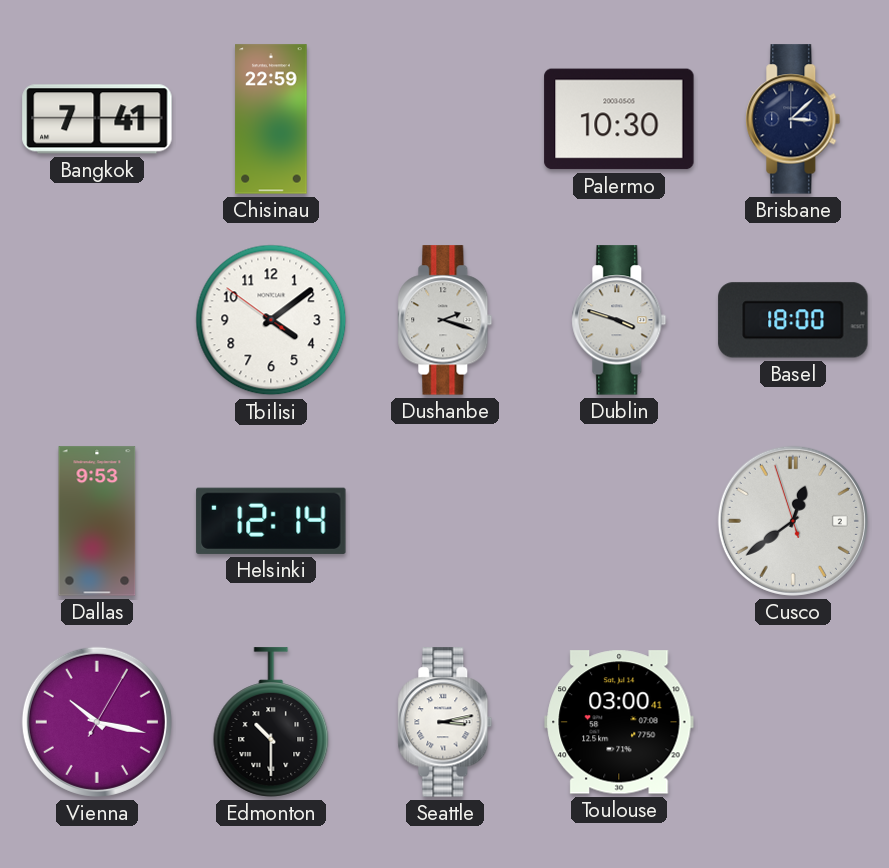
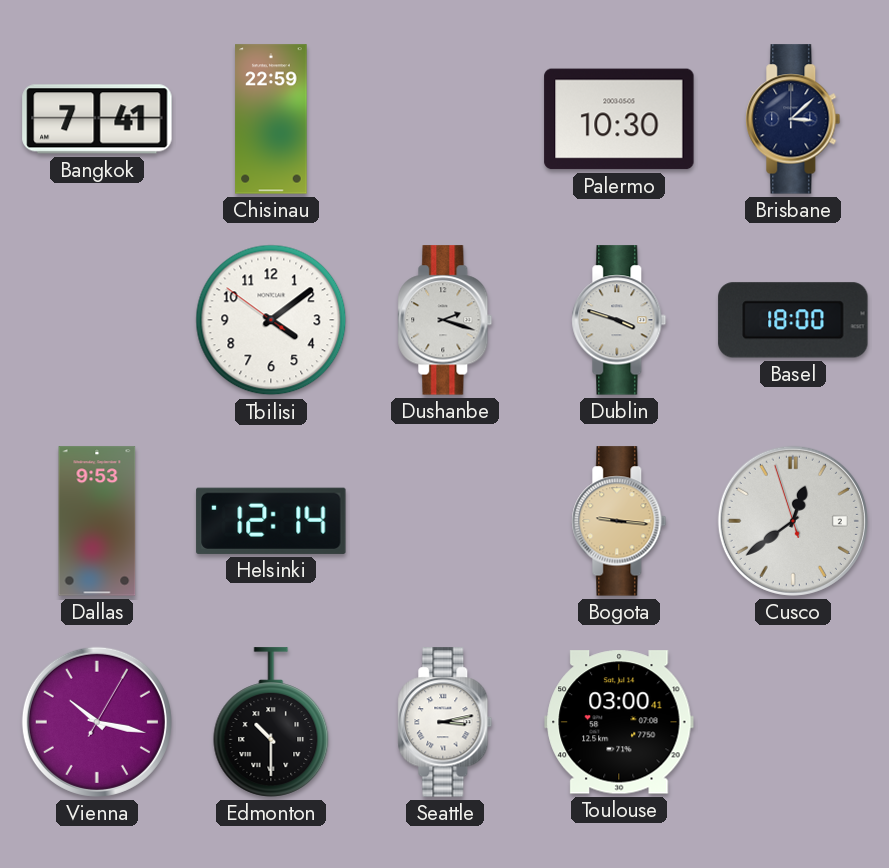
Bogota: none -> 9:16
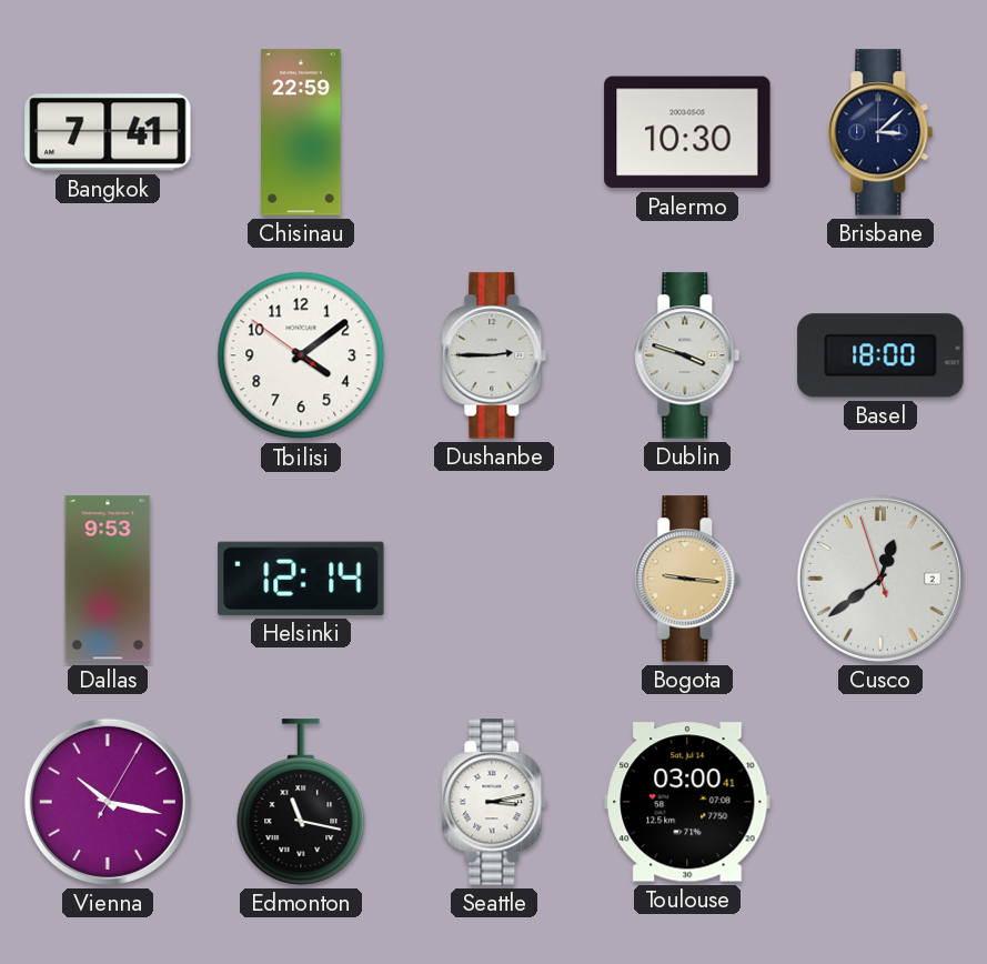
Dushanbe: 2:18 -> 2:45
Edmonton: 10:30 -> 11:17
